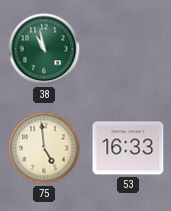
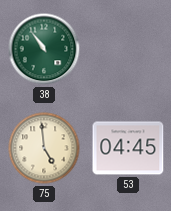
38: 10:58 -> 10:54
53: 16:33 -> 04:45
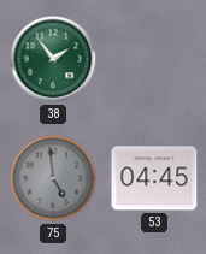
38: 10:54 -> 1:54
75 dial: cream -> grey
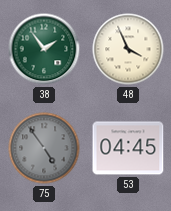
48: none -> 3:56
75: 4:59 -> 4:54
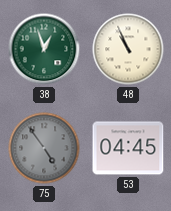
38: 1:54 -> 12:57
48: 3:56 -> 10:56
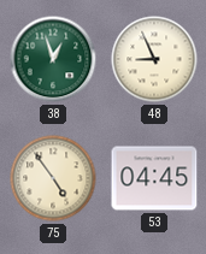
48: 10:56 -> 8:56
75 dial: grey -> cream
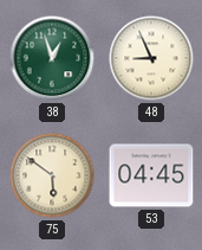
75: 4:54 -> 5:51
